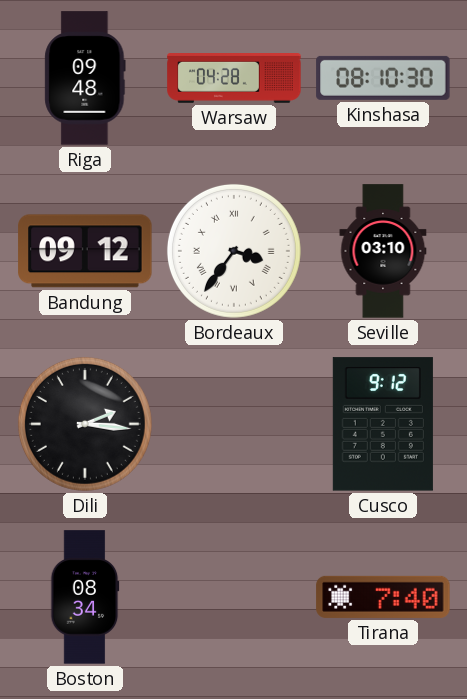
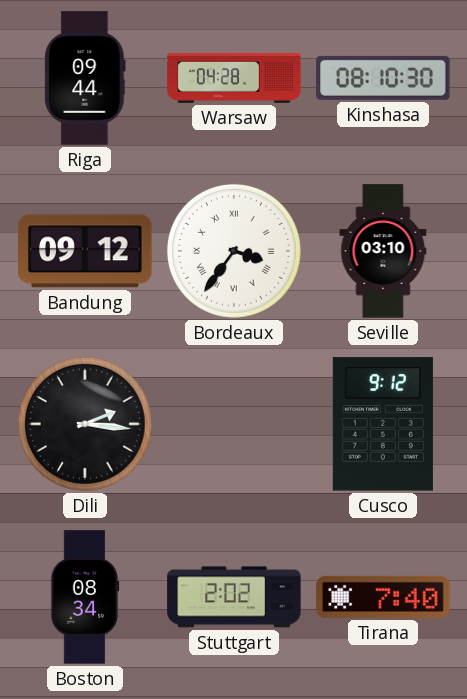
Riga: 09:48 -> 09:44
Stuttgart: none -> 2:02
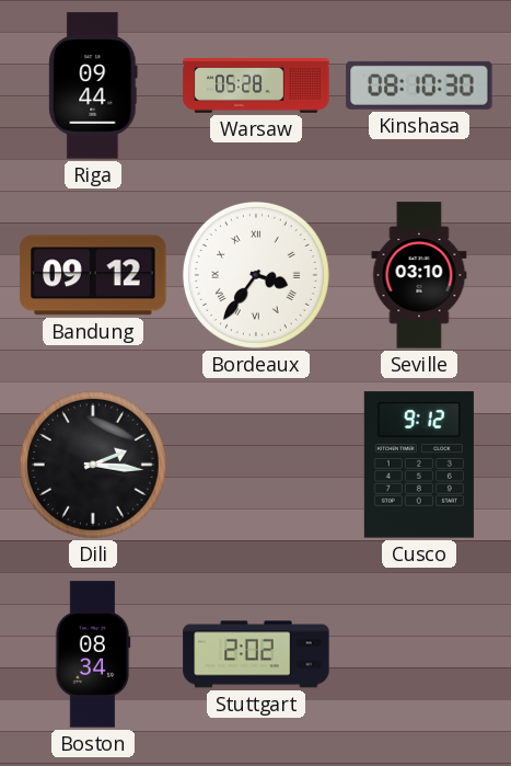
Warsaw: 04:28 -> 05:28
Tirana: 7:40 -> none
